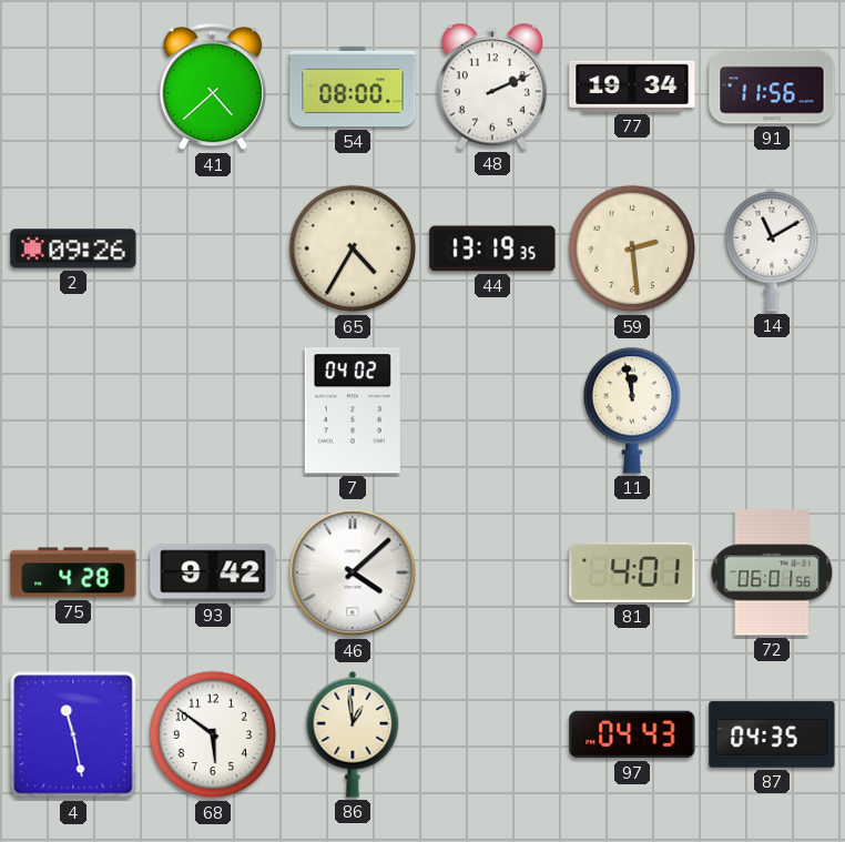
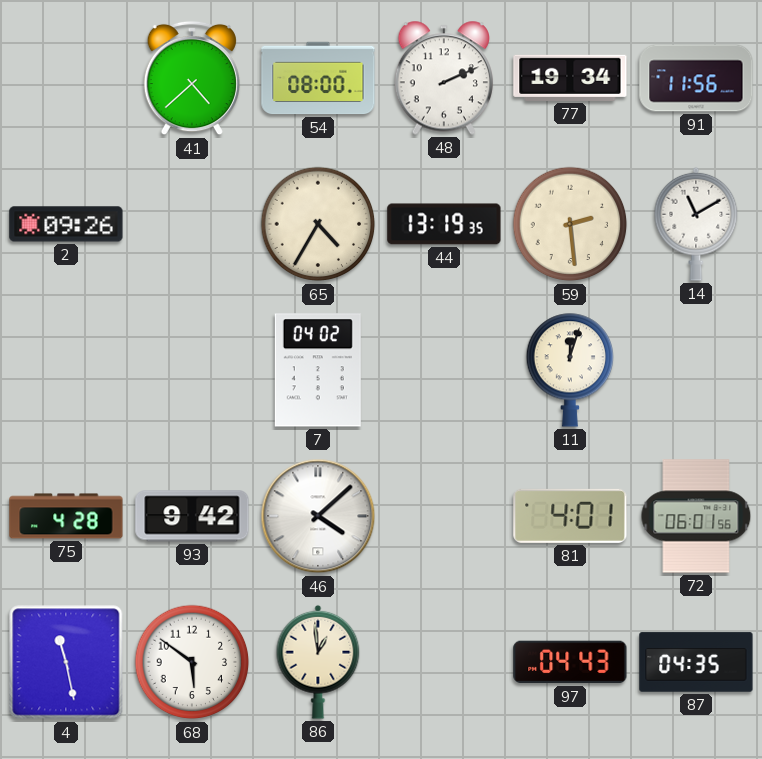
11: 11:58 -> 12:03
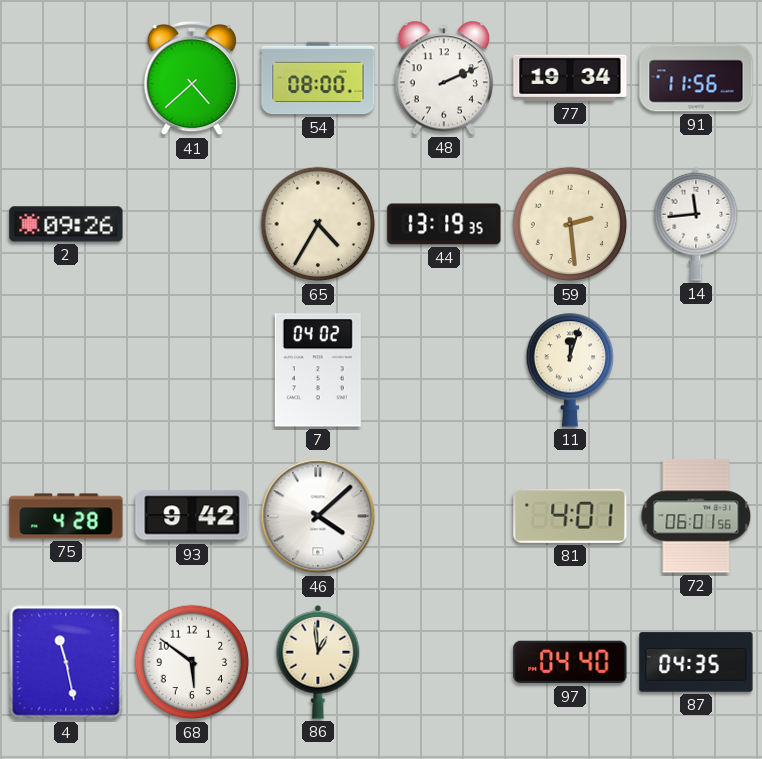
14: 11:10 -> 11:44
97: 04:43 -> 04:40
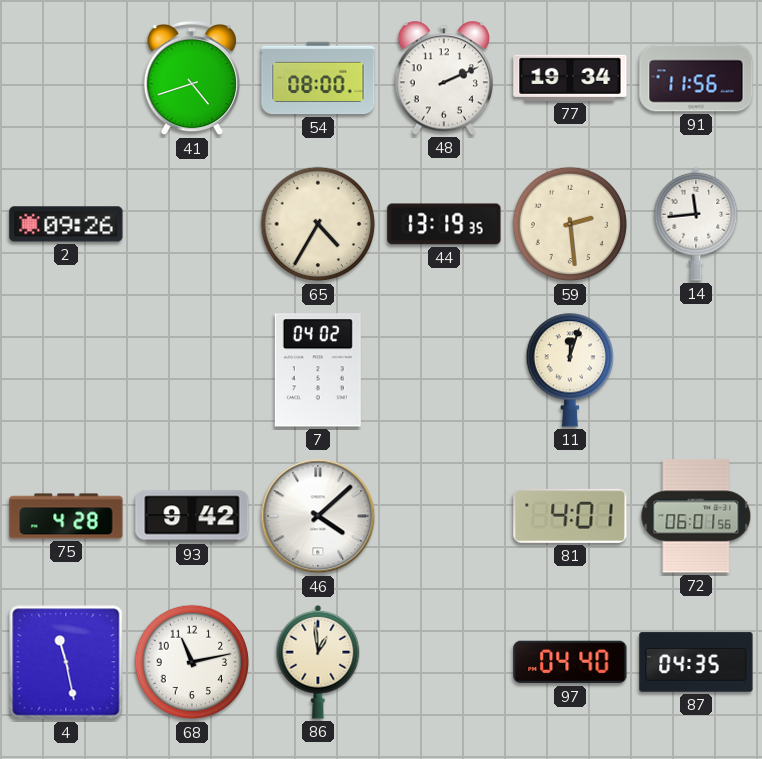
41: 4:38 -> 4:42
68: 5:51 -> 11:13
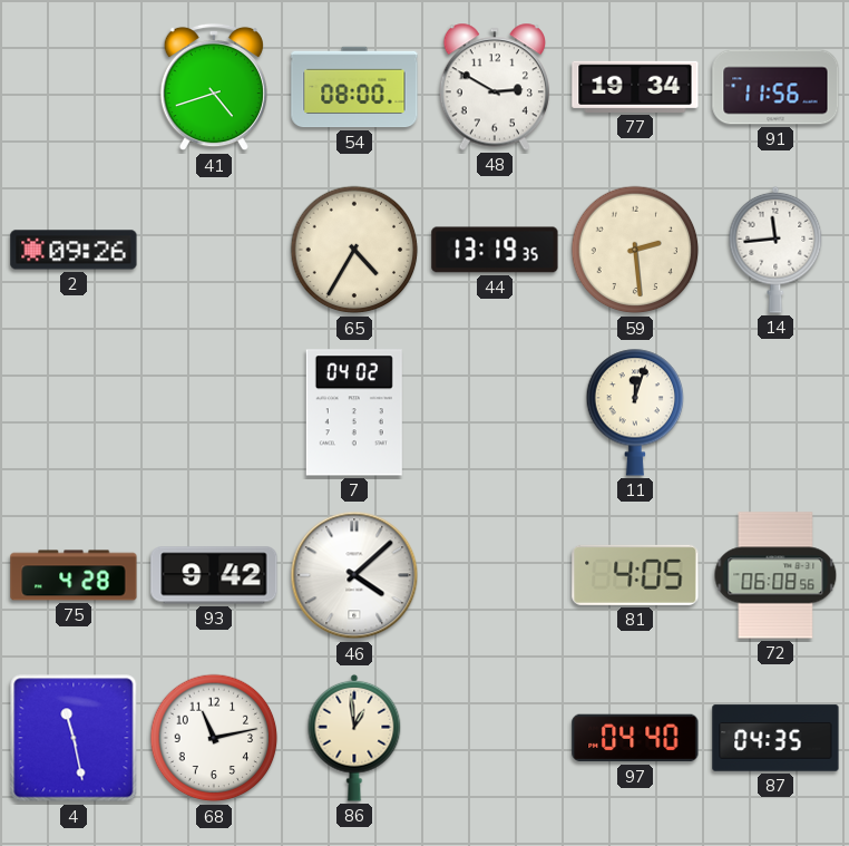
48: 2:11 -> 2:50
81: 4:01 -> 4:05
72: 06:01 -> 06:08
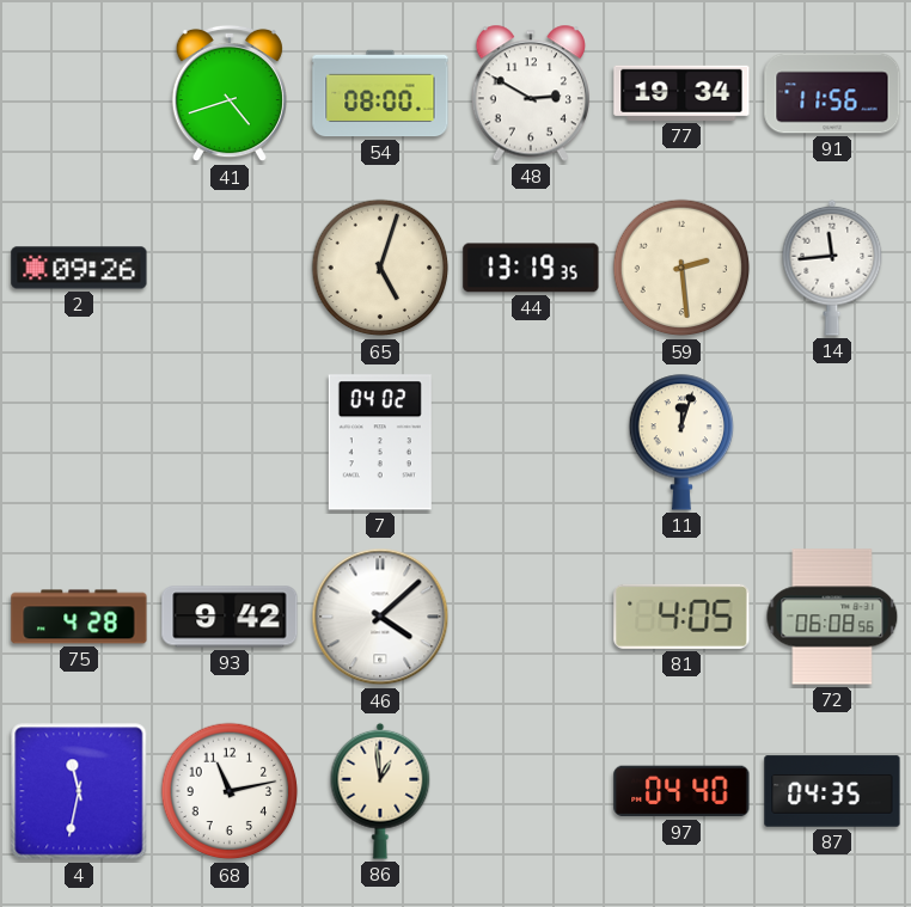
65: 4:35 -> 5:03
4: 11:28 -> 11:32
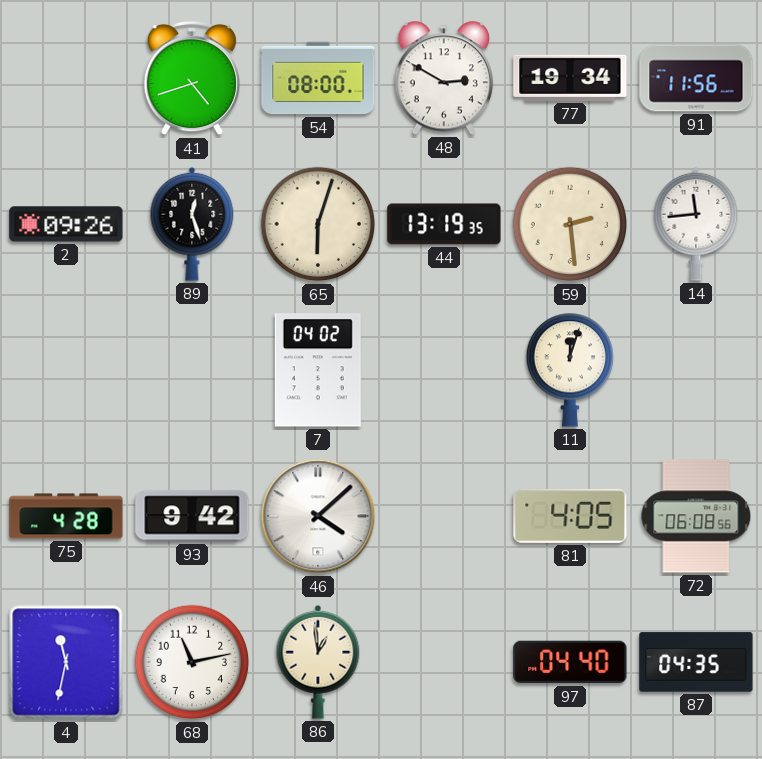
89: none -> 12:27
65: 5:03 -> 6:03
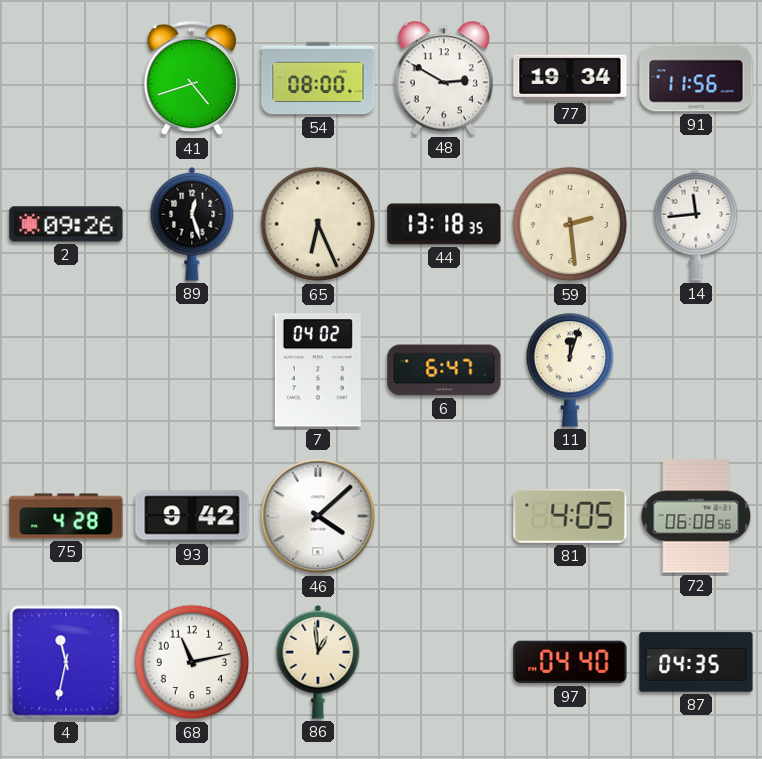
65: 6:03 -> 6:26
44: 13:19 -> 13:18
6: none -> 6:47
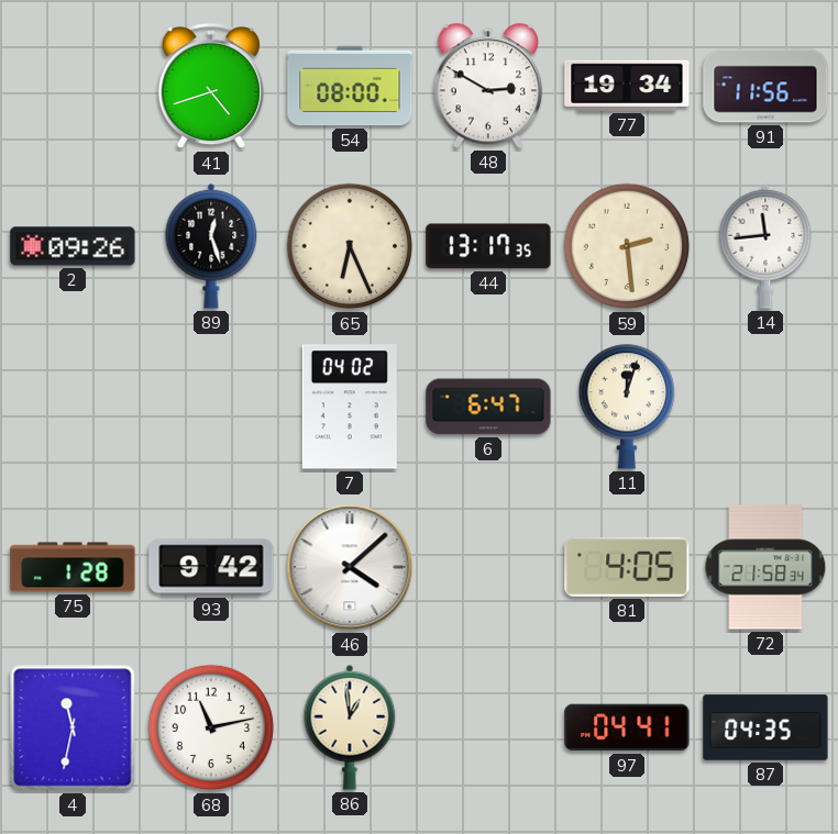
44: 13:18 -> 13:17
75: 4:28 -> 1:28
72: 06:08 -> 21:58
97: 04:40 -> 04:41
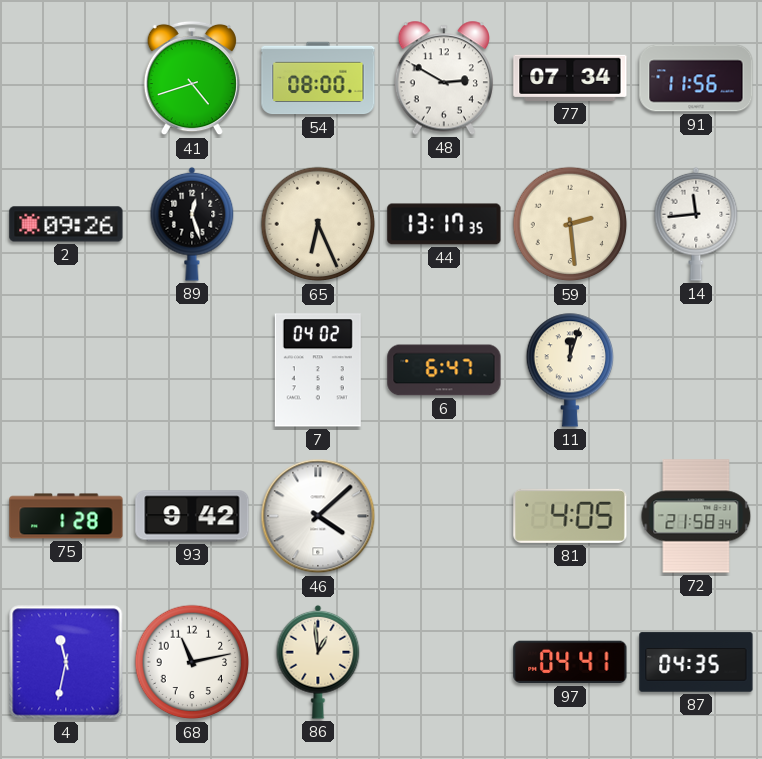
77: 19:34 -> 07:34
